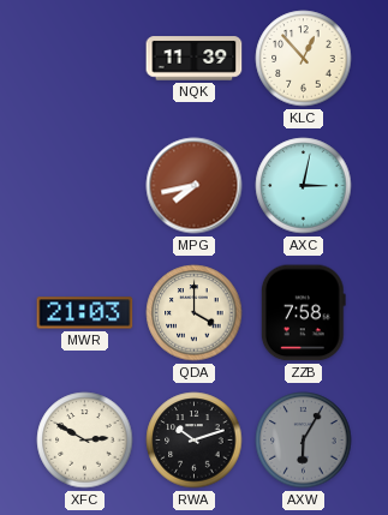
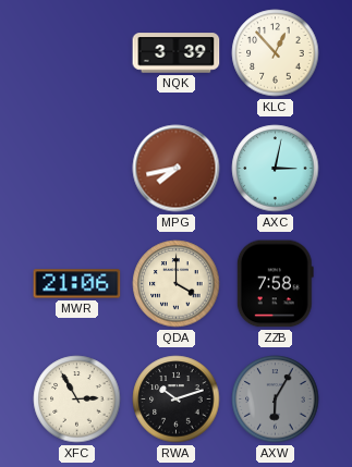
NQK: 11:39 -> 3:39
MWR: 21:03 -> 21:06
XFC: 2:50 -> 2:55
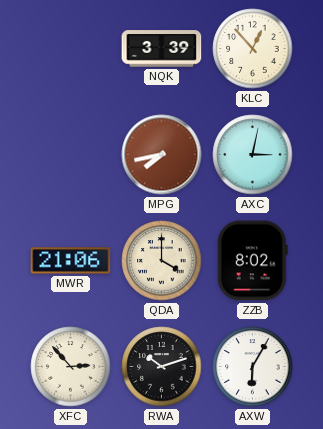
ZZB: 7:58 -> 8:02
XFC: 2:55 -> 2:53
AXW dial: grey -> white
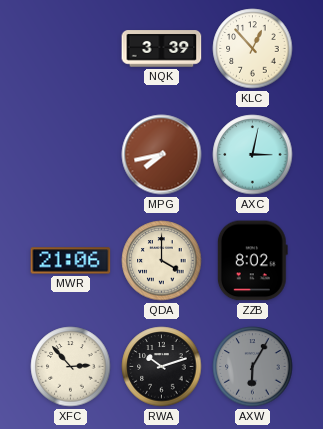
AXW dial: white -> grey
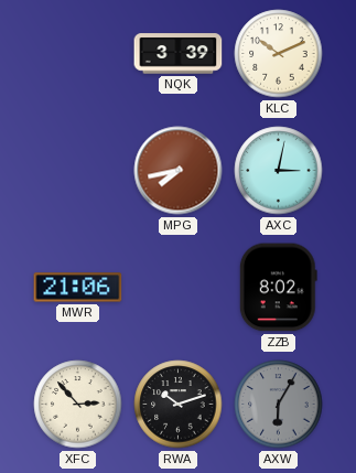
KLC: 12:53 -> 10:11
QDA: 4:00 -> none
